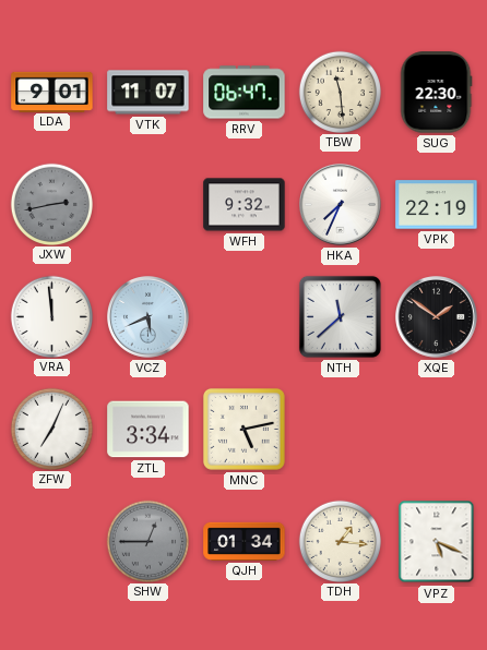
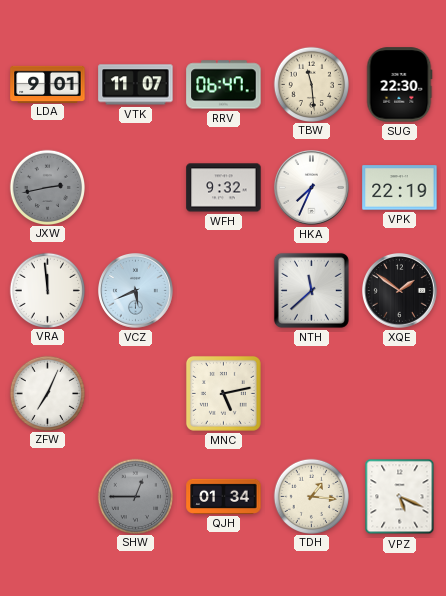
ZTL: 3:34 -> none
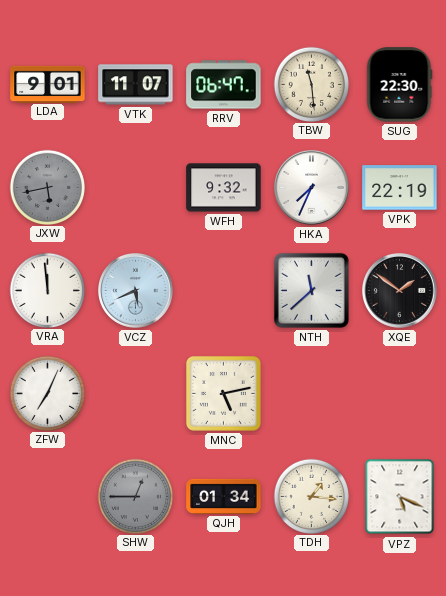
JXW: 2:43 -> 5:43
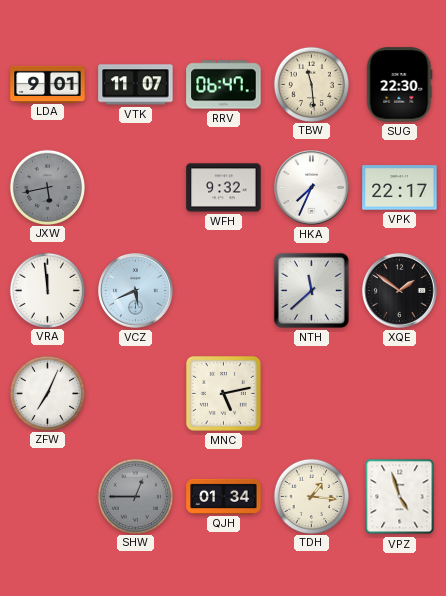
VPK: 22:19 -> 22:17
VPZ: 5:19 -> 4:57
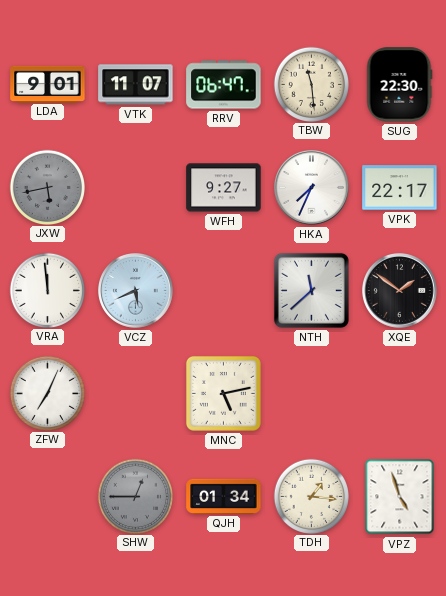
WFH: 9:32 -> 9:27
